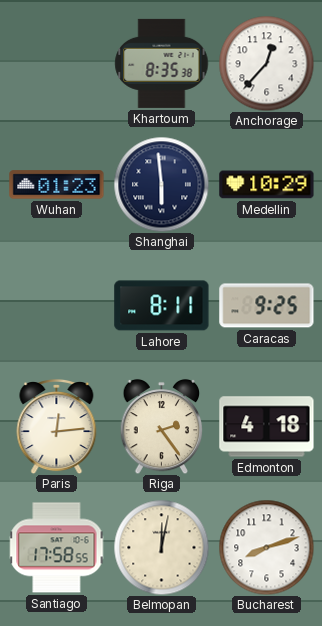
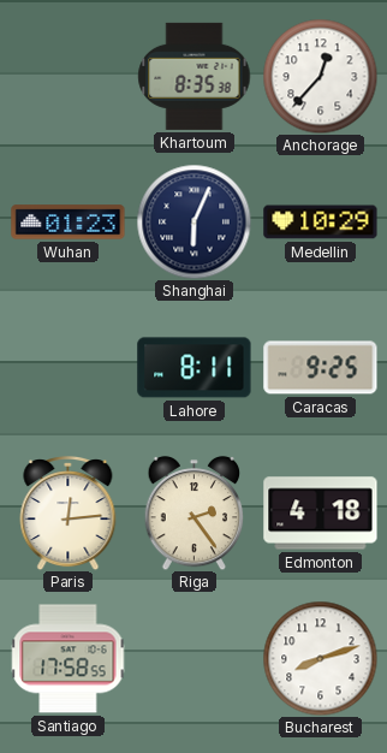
Shanghai: 5:59 -> 6:04
Belmopan: 12:02 -> none
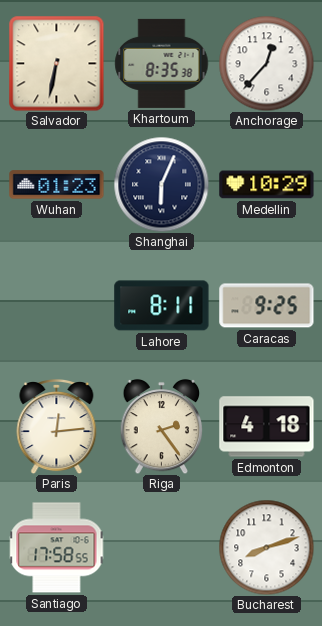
Salvador: none -> 6:32
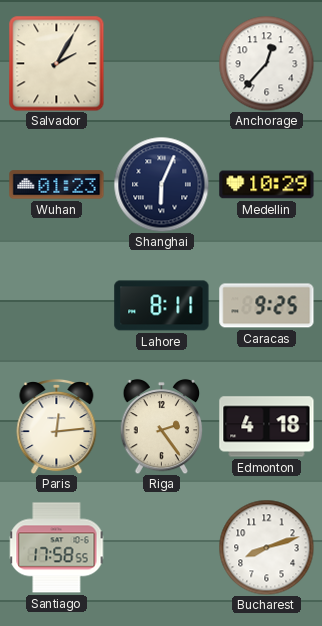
Salvador: 6:32 -> 2:05
Khartoum: 8:35 -> none
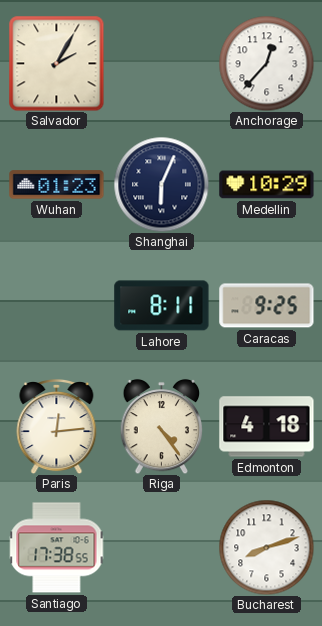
Riga: 2:24 -> 4:24
Santiago: 17:58 -> 17:38
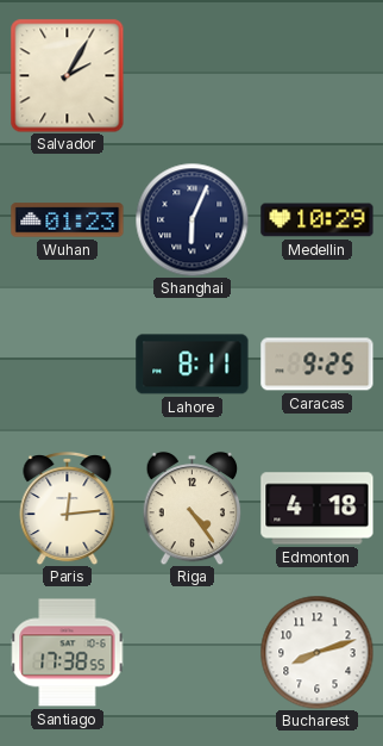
Anchorage: 12:37 -> none
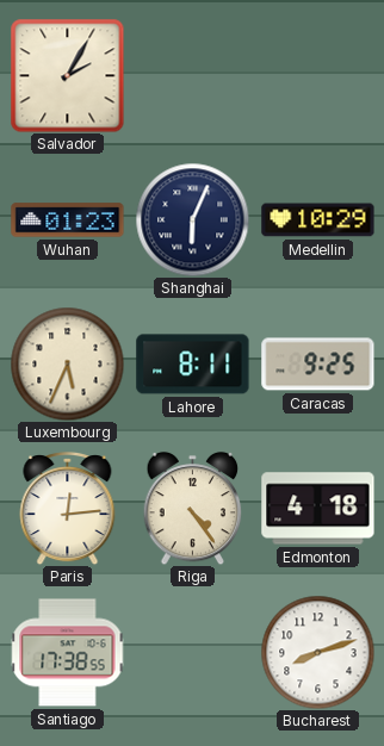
Luxembourg: none -> 5:34
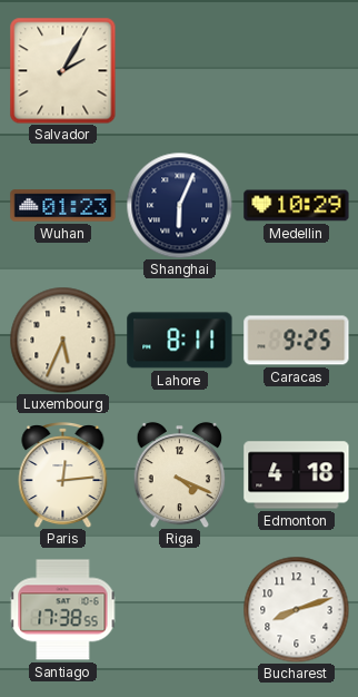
Riga: 4:24 -> 4:19
